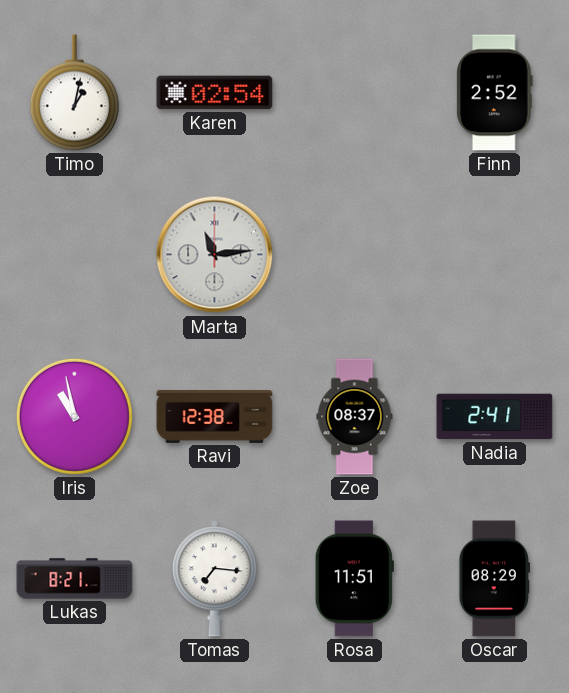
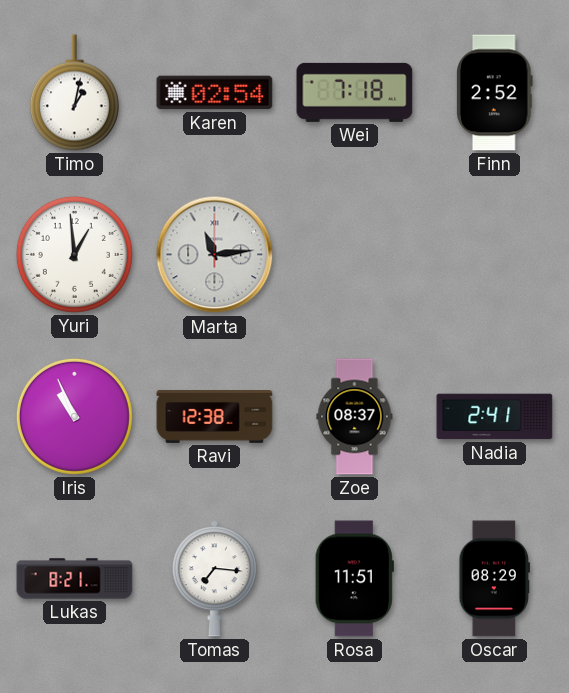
Wei: none -> 7:18
Yuri: none -> 12:59
Iris: 10:58 -> 10:56
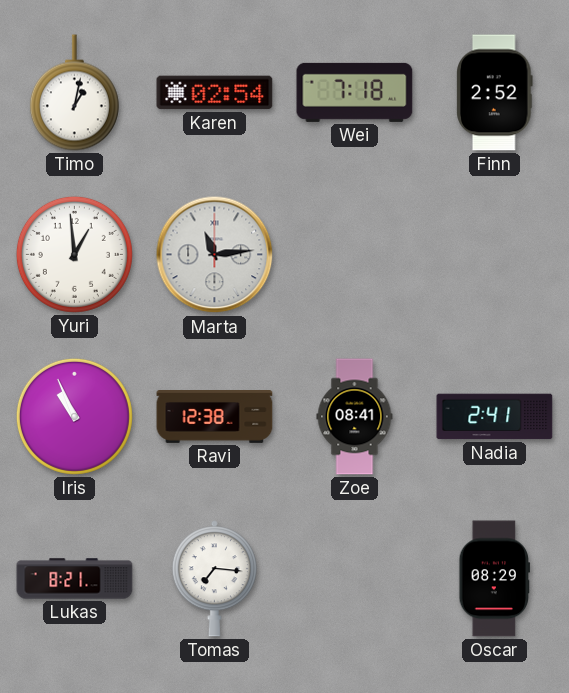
Zoe: 08:37 -> 08:41
Rosa: 11:51 -> none
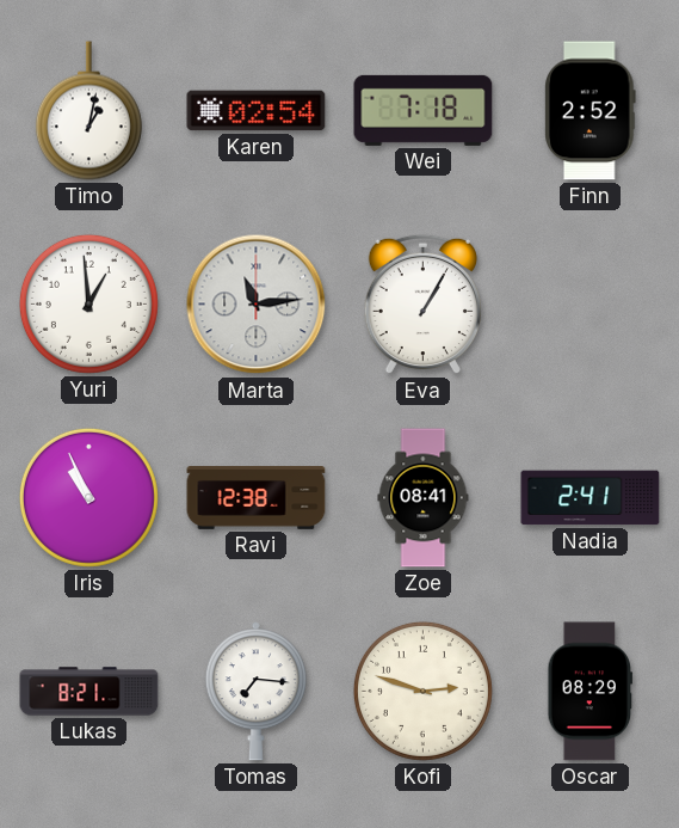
Eva: none -> 1:05
Kofi: none -> 2:48
